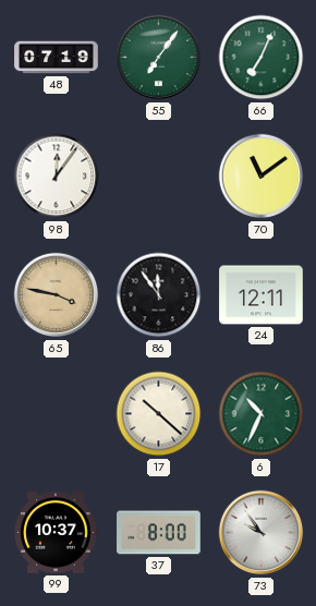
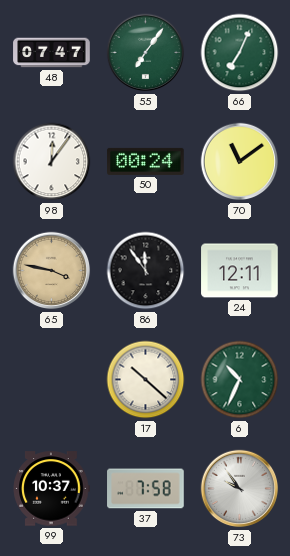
48: 07:19 -> 07:47
50: none -> 00:24
37: 8:00 -> 7:58
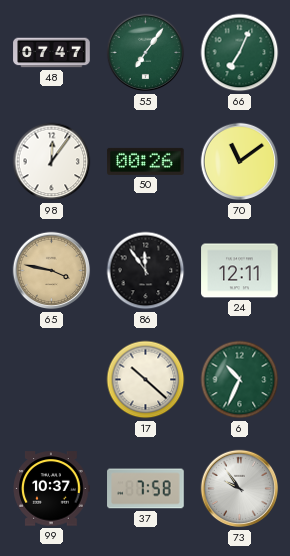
50: 00:24 -> 00:26
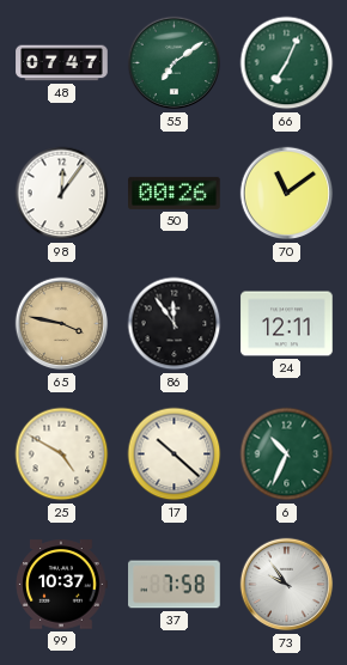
55: 7:06 -> 7:09
25: none -> 4:50
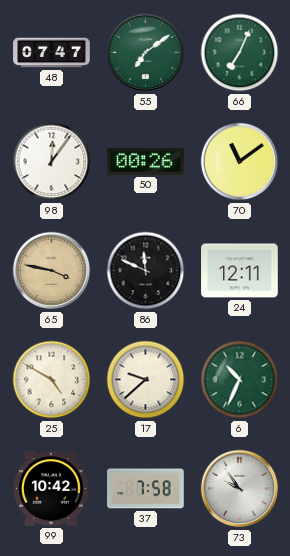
86: 11:54 -> 11:49
17: 10:22 -> 9:38
99: 10:37 -> 10:42
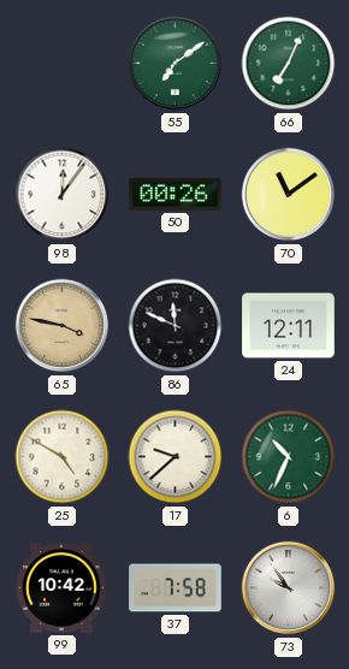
48: 07:47 -> none
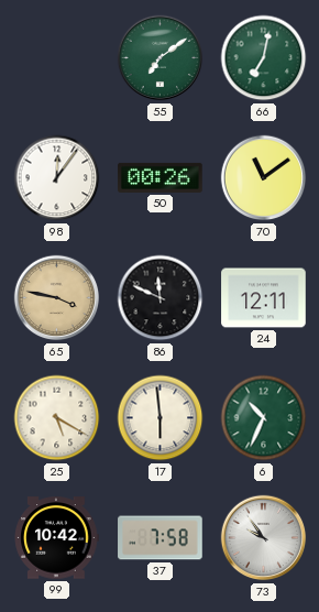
66: 7:04 -> 7:02
25: 4:50 -> 5:20
17: 9:38 -> 5:59
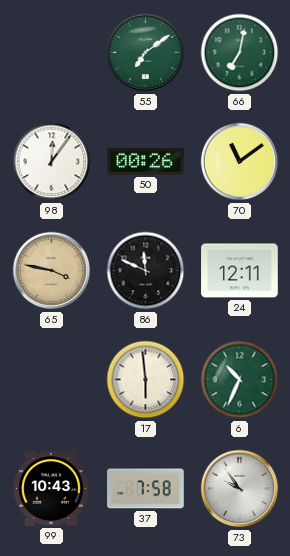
25: 5:20 -> none
99: 10:42 -> 10:43
